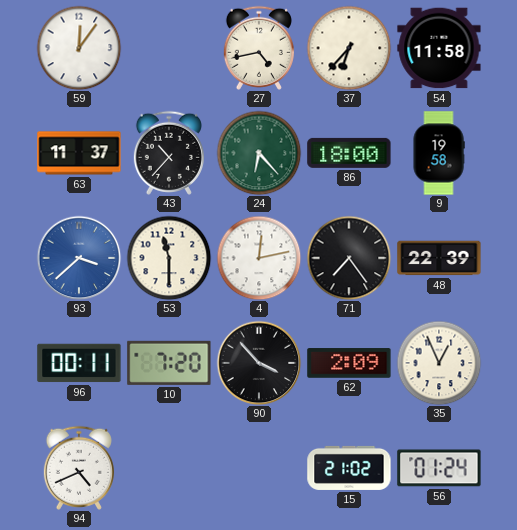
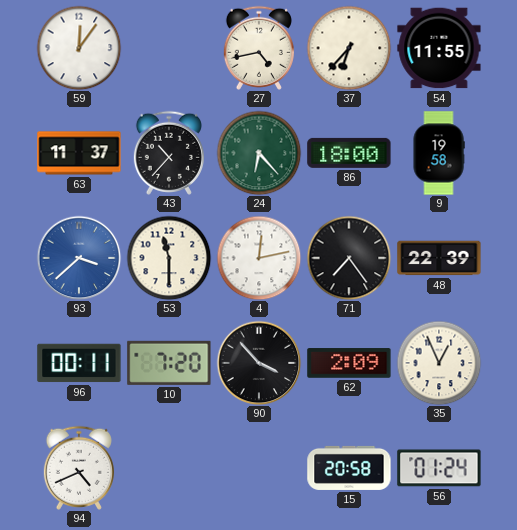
54: 11:58 -> 11:55
15: 21:02 -> 20:58
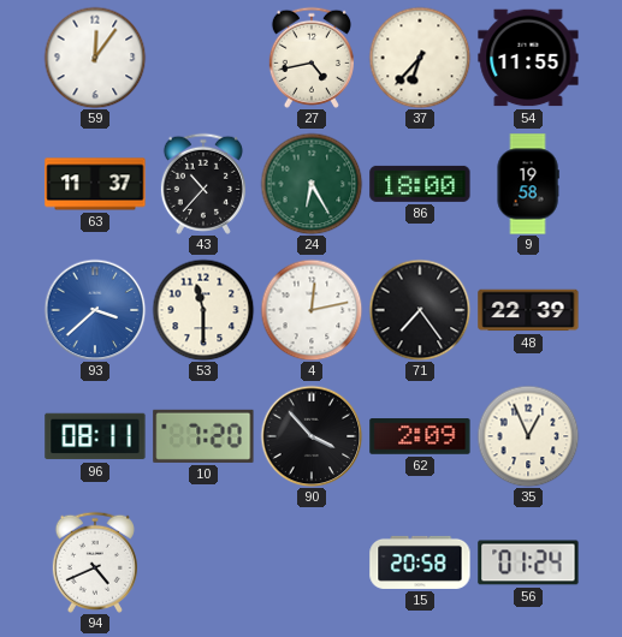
24: 6:23 -> 6:25
96: 00:11 -> 08:11
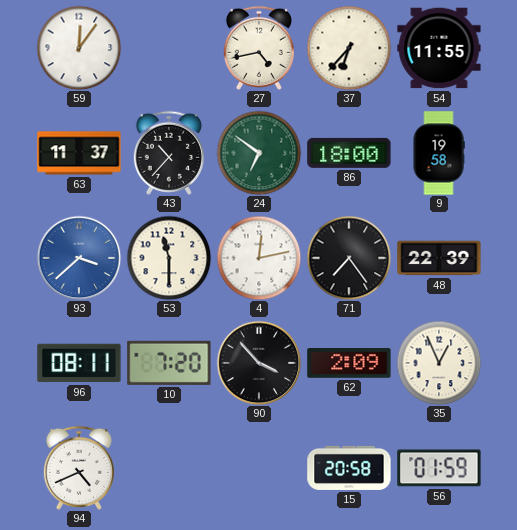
24: 6:25 -> 6:51
56: 01:24 -> 01:59
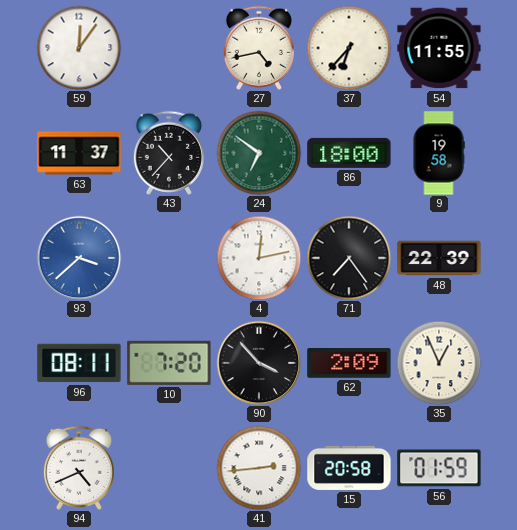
53: 11:30 -> none
41: none -> 2:44
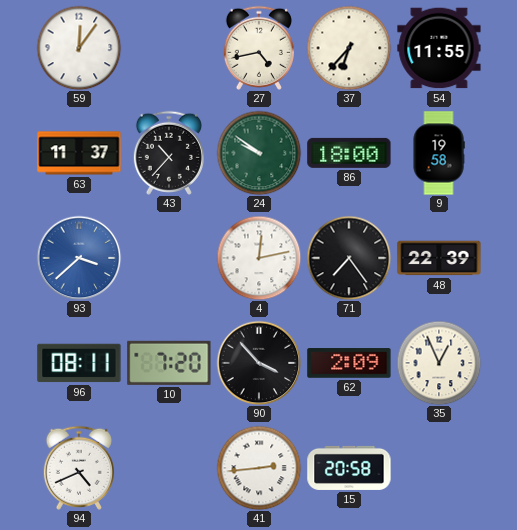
24: 6:51 -> 9:51
56: 01:59 -> none
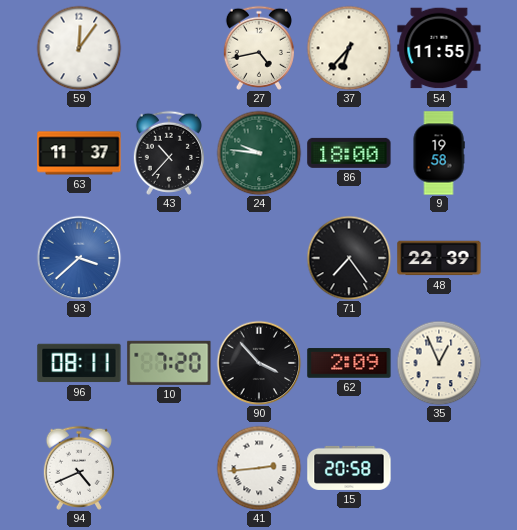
24: 9:51 -> 9:46
4: 12:13 -> none
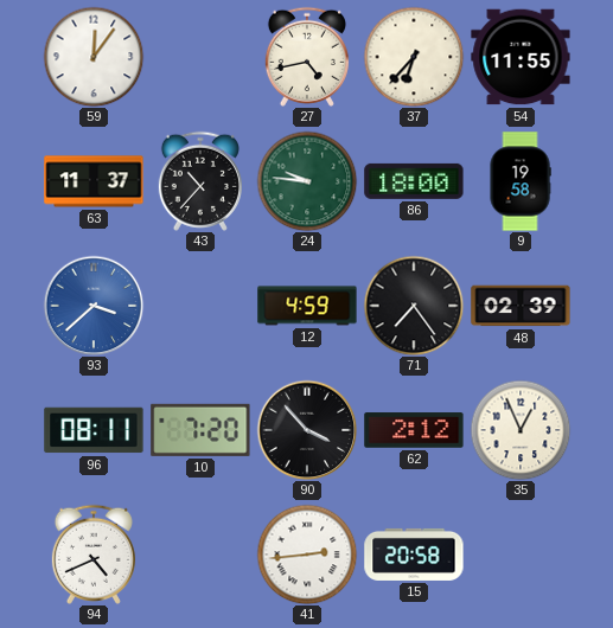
12: none -> 4:59
48: 22:39 -> 02:39
62: 2:09 -> 2:12
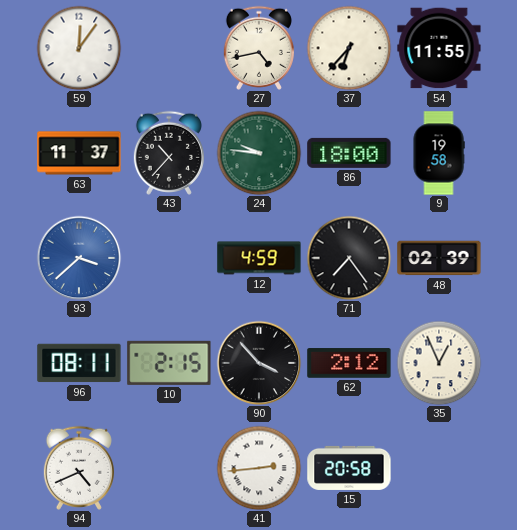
10: 7:20 -> 2:15
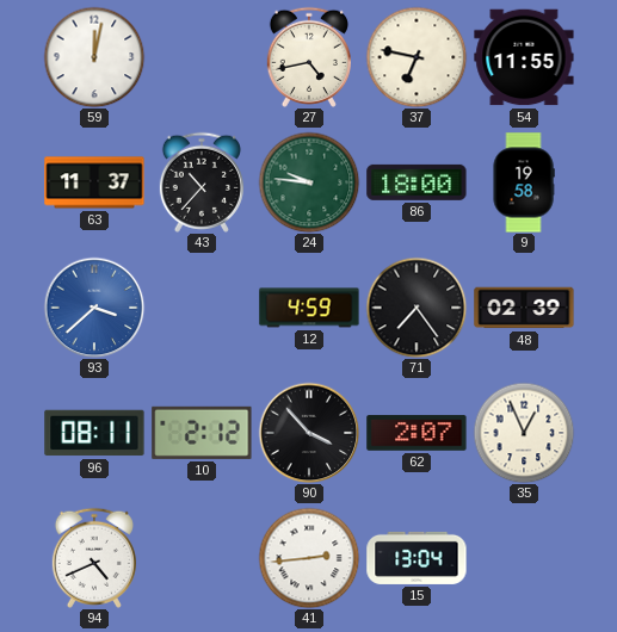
59: 12:06 -> 12:02
37: 6:37 -> 6:47
10: 2:15 -> 2:12
62: 2:12 -> 2:07
15: 20:58 -> 13:04
